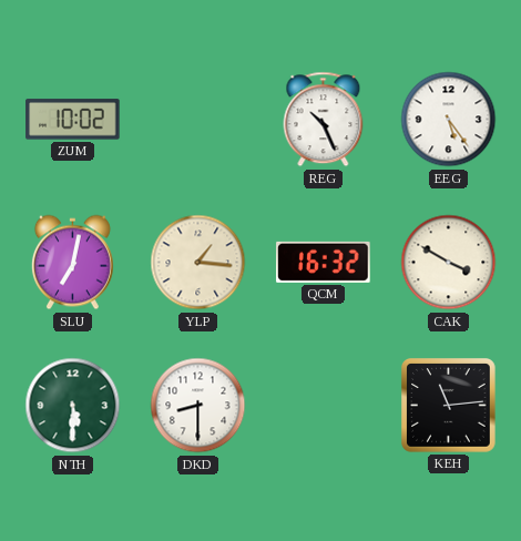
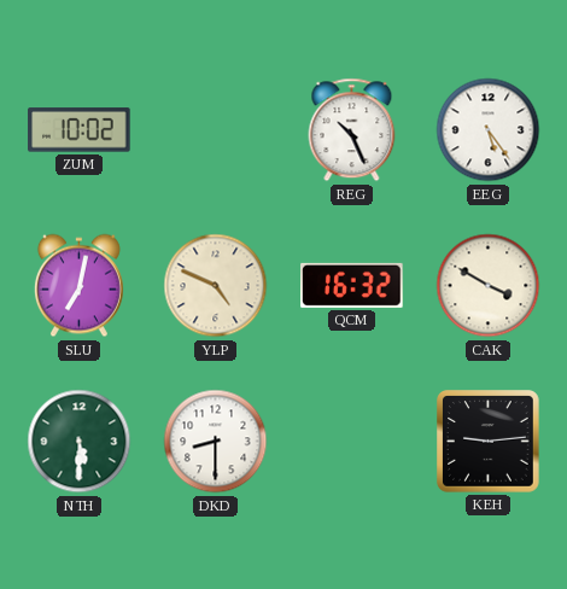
YLP: 1:16 -> 4:49
KEH: 11:14 -> 9:14
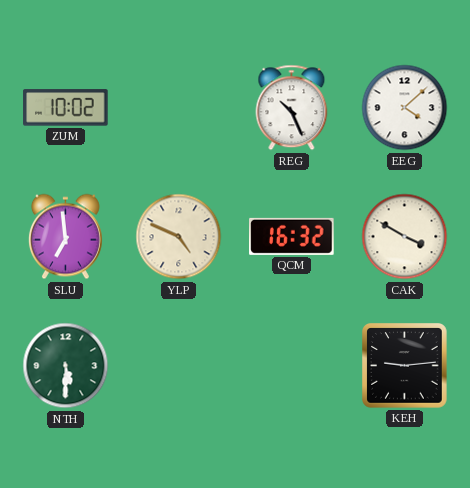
EEG: 5:24 -> 4:08
SLU: 7:02 -> 6:59
DKD: 8:30 -> none
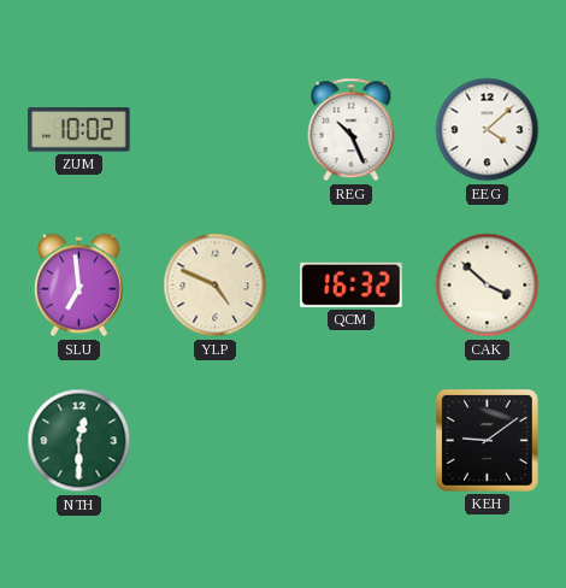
CAK: 3:50 -> 3:52
NTH: 5:30 -> 12:30
KEH: 9:14 -> 9:09
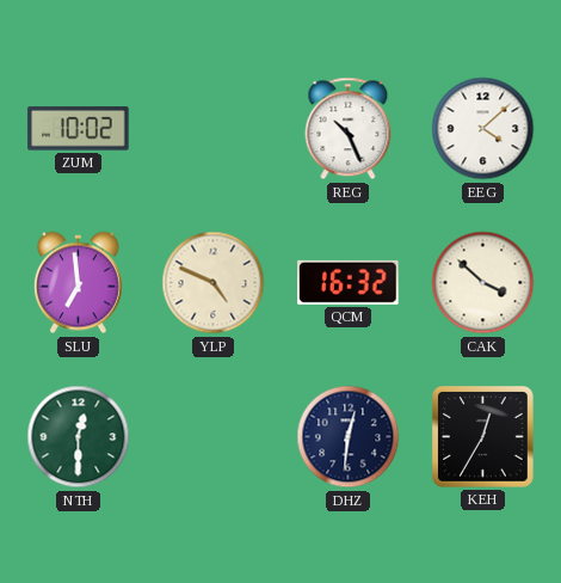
DHZ: none -> 12:31
KEH: 9:09 -> 12:35
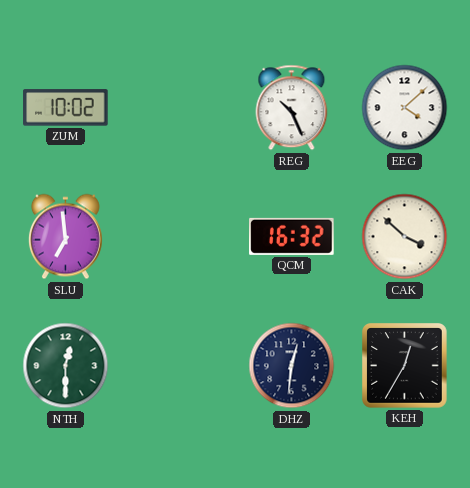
YLP: 4:49 -> none
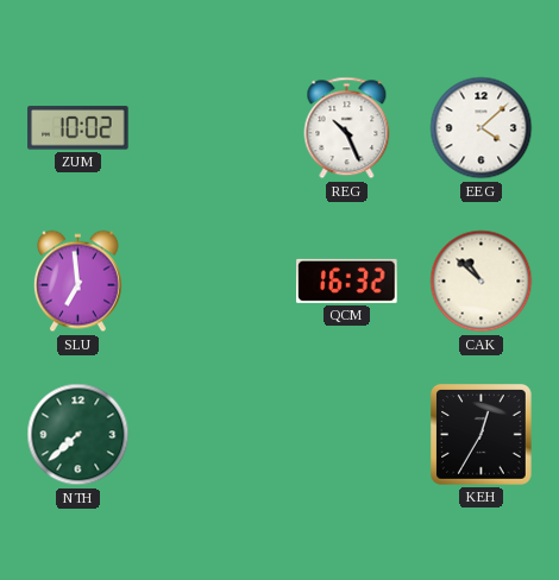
CAK: 3:52 -> 10:52
NTH: 12:30 -> 7:38
DHZ: 12:31 -> none
